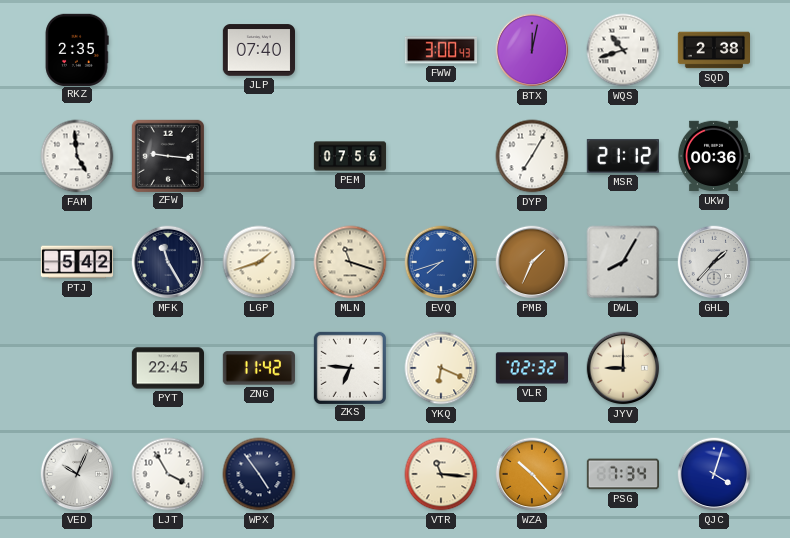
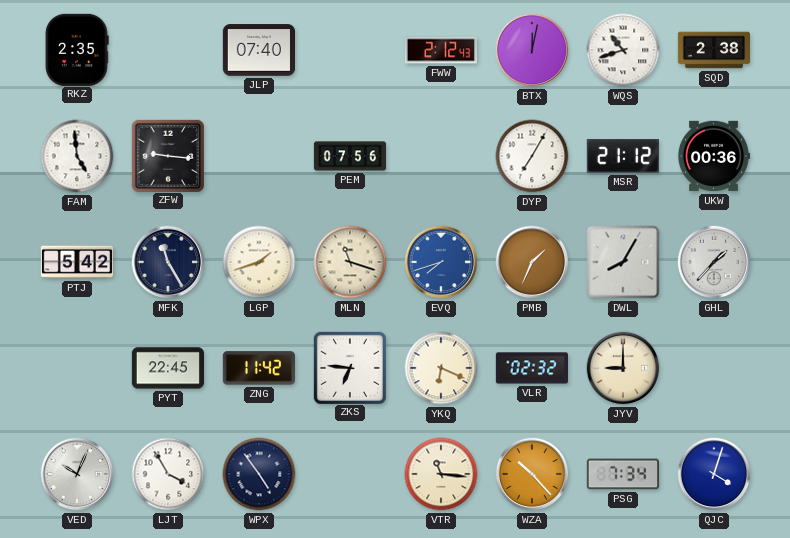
FWW: 3:00 -> 2:12
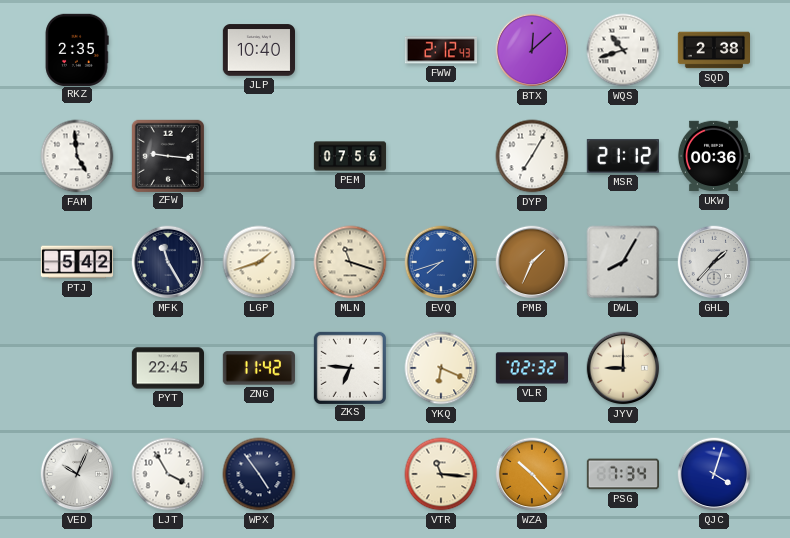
JLP: 07:40 -> 10:40
BTX: 12:02 -> 12:08
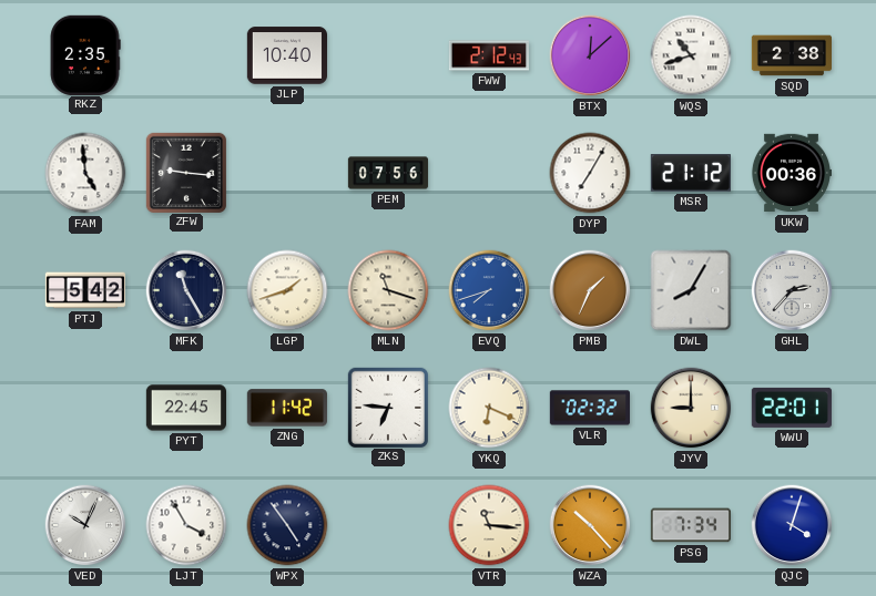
GHL: 1:37 -> 2:37
WWU: none -> 22:01
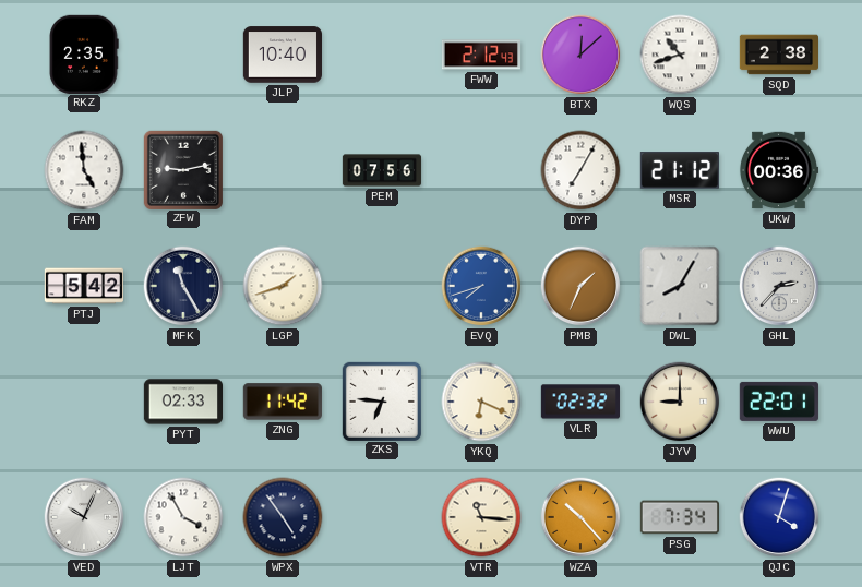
ZFW: 9:16 -> 9:13
MLN: 11:18 -> none
PYT: 22:45 -> 02:33
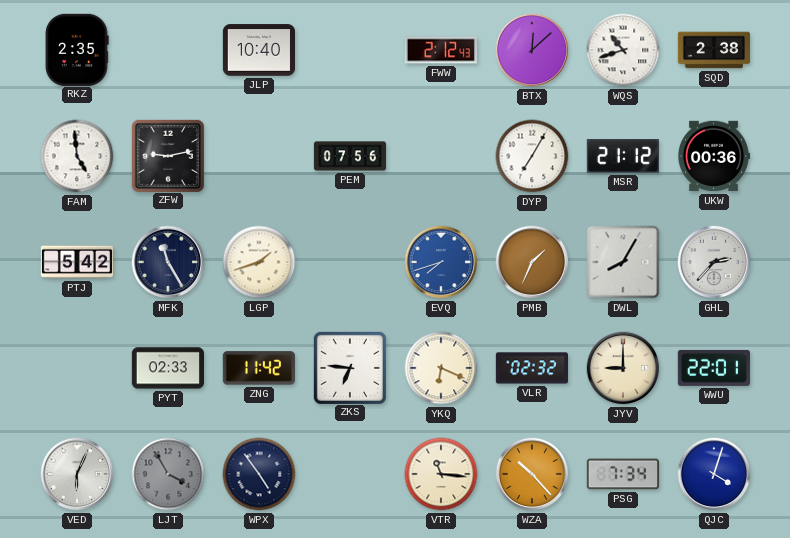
VED: 10:04 -> 6:04
LJT dial: white -> grey
